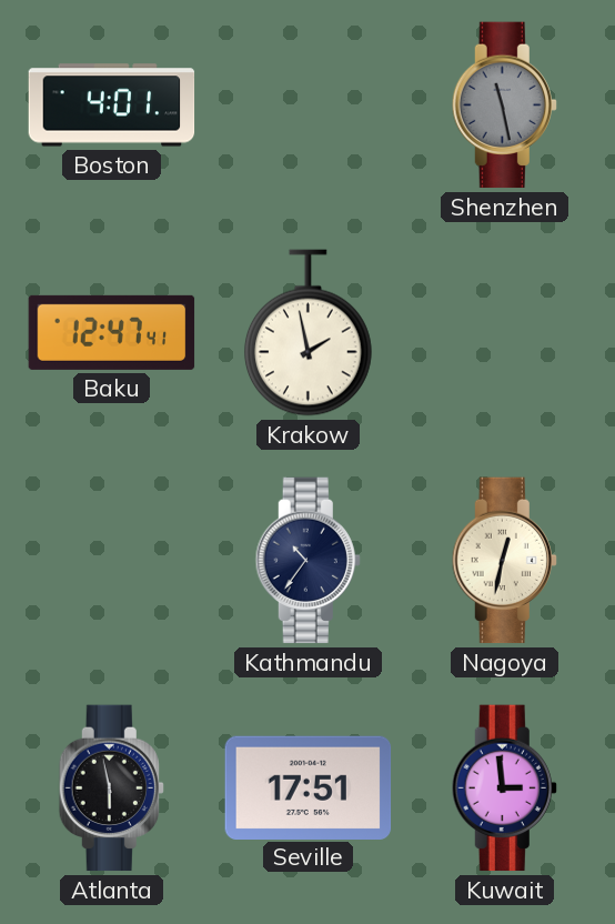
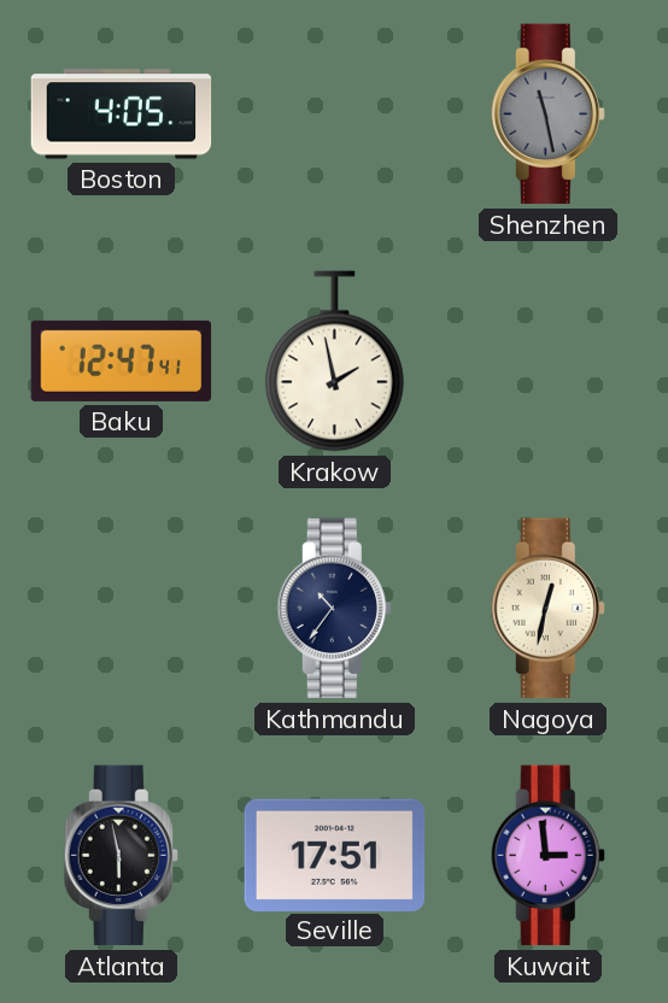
Boston: 4:01 -> 4:05
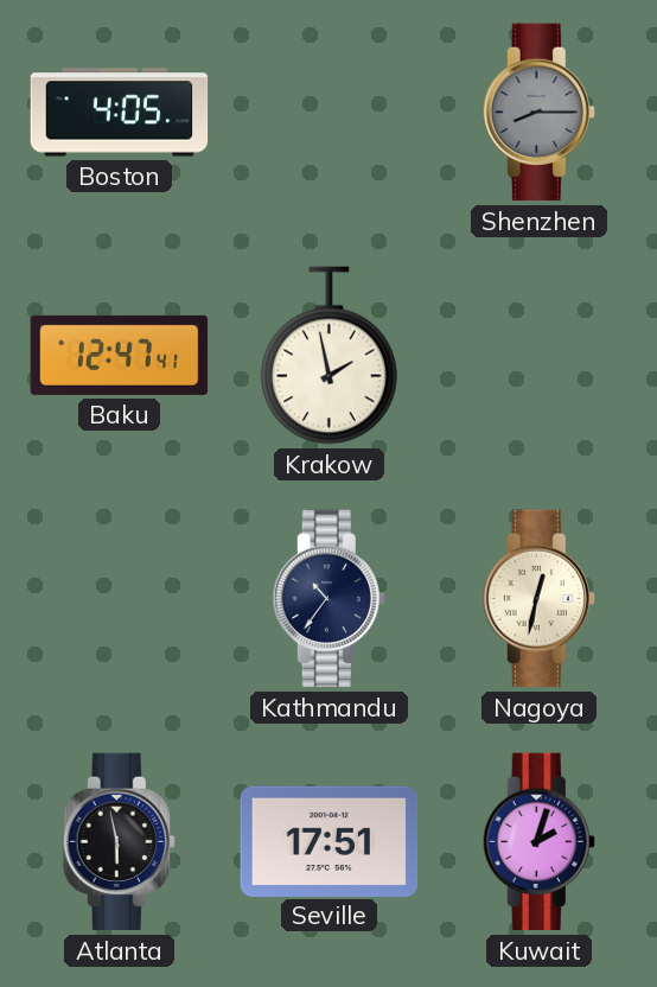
Shenzhen: 11:28 -> 8:15
Kuwait: 2:59 -> 2:03
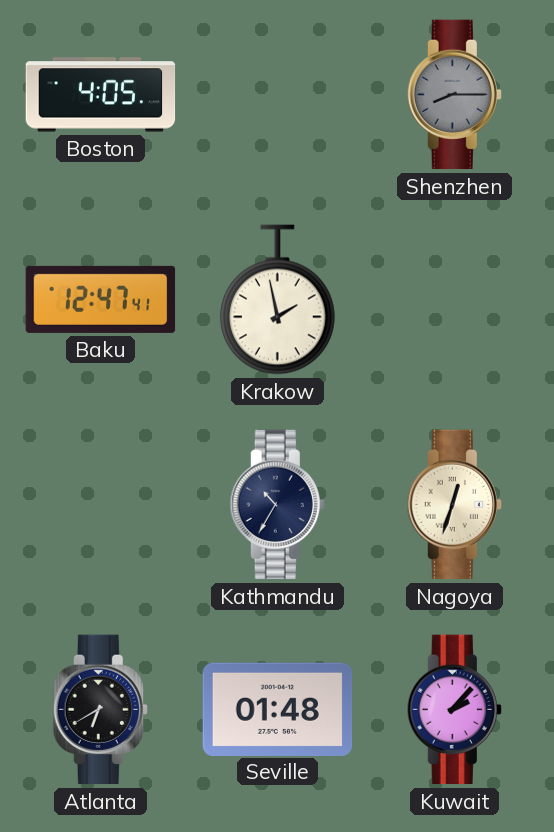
Kathmandu: 10:36 -> 10:35
Nagoya: 12:32 -> 12:33
Atlanta: 5:58 -> 6:40
Seville: 17:51 -> 01:48
Kuwait: 2:03 -> 2:07
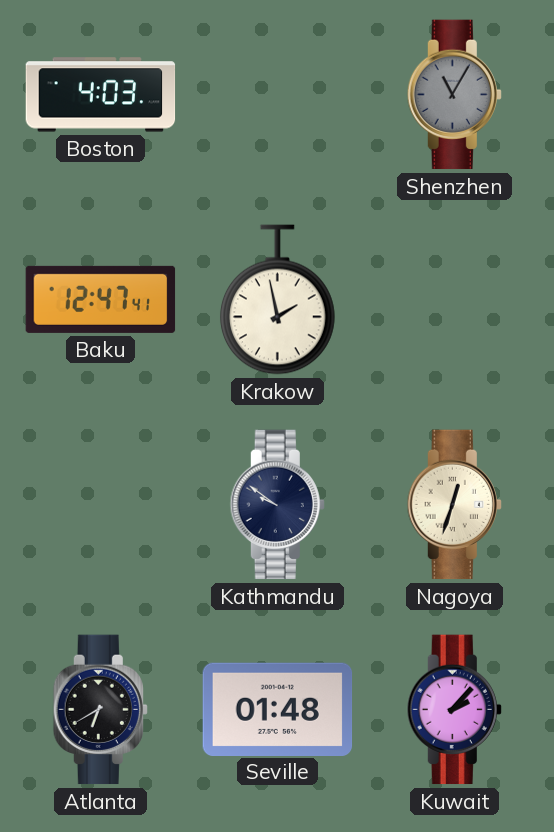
Boston: 4:05 -> 4:03
Shenzhen: 8:15 -> 11:05
Kathmandu: 10:35 -> 9:51
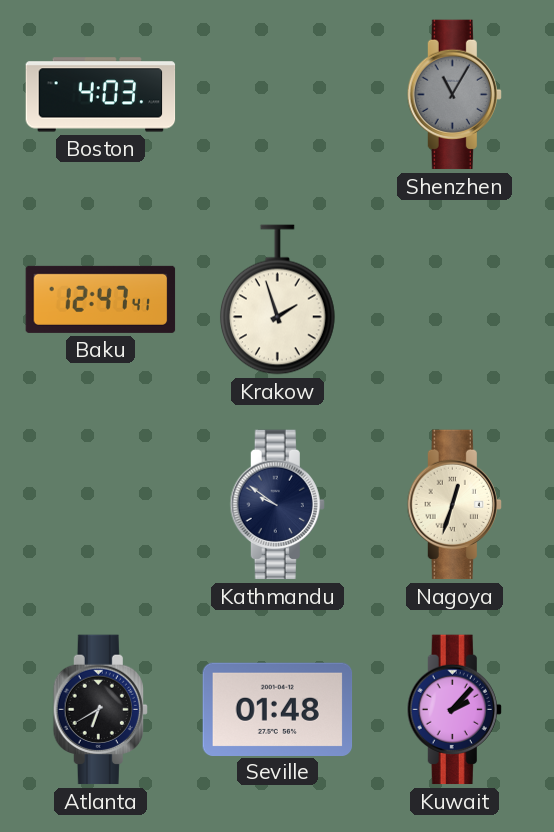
Krakow: 1:58 -> 1:57
